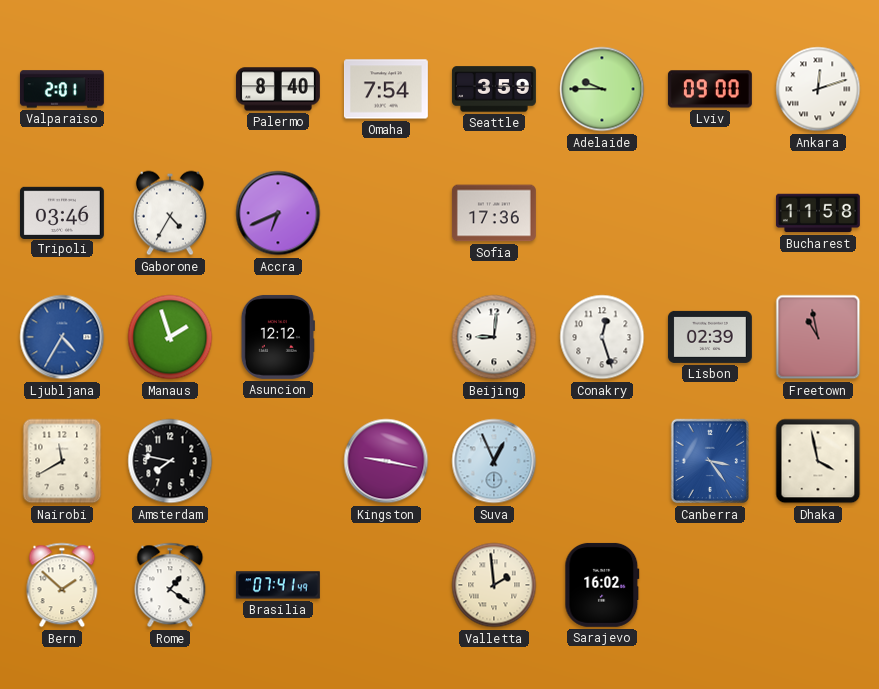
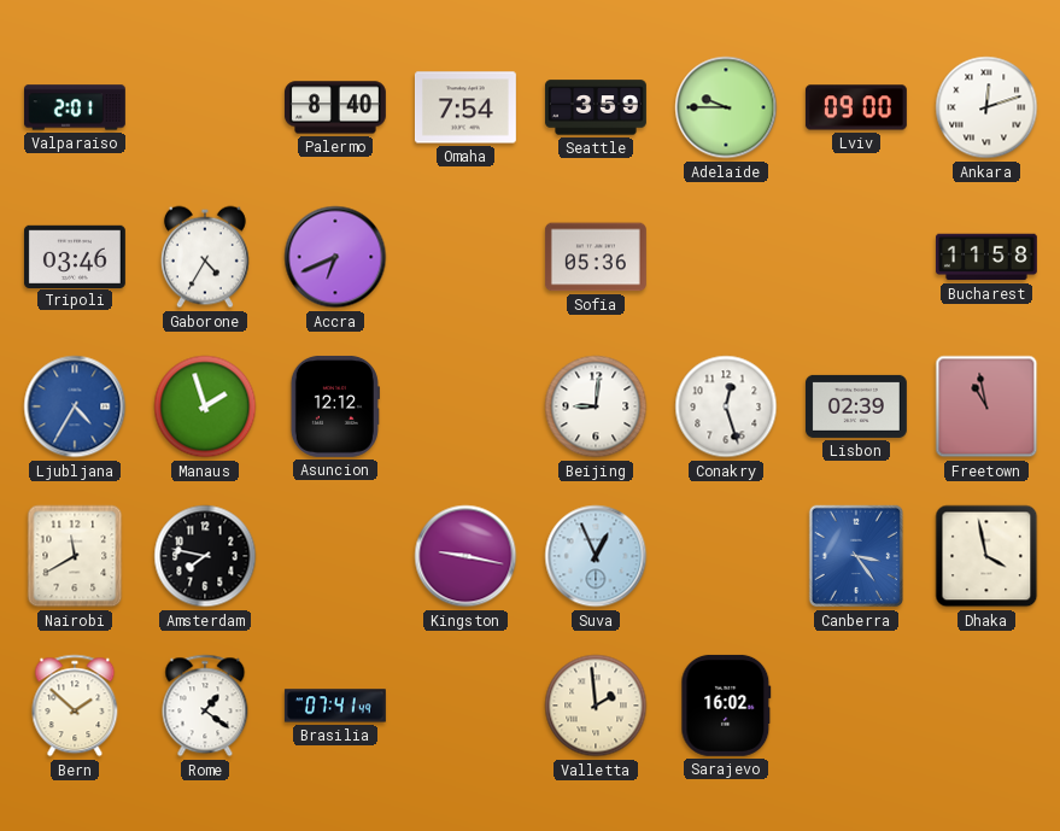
Sofia: 17:36 -> 05:36
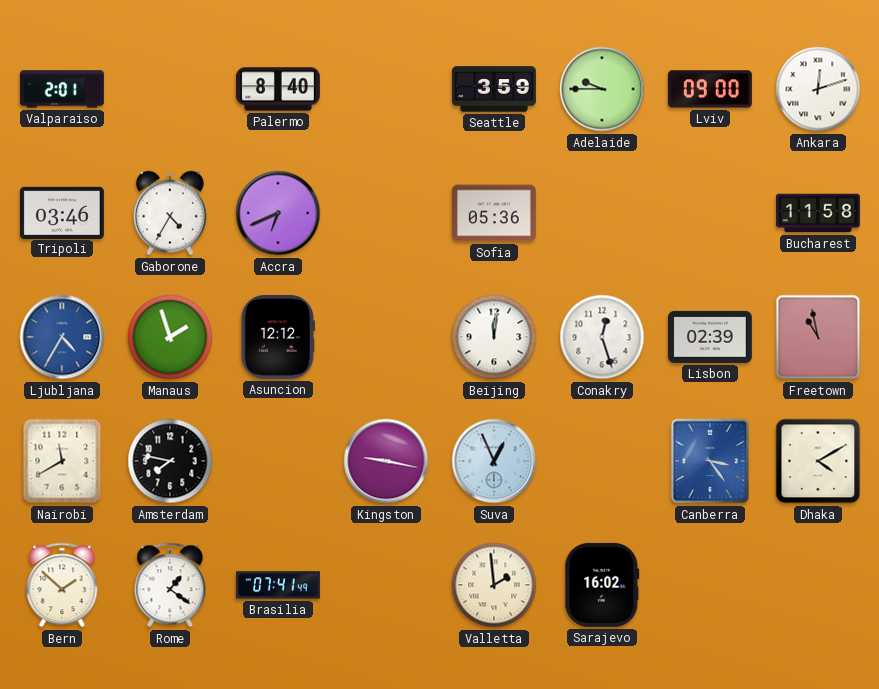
Omaha: 7:54 -> none
Beijing: 9:01 -> 12:01
Dhaka: 3:58 -> 4:10
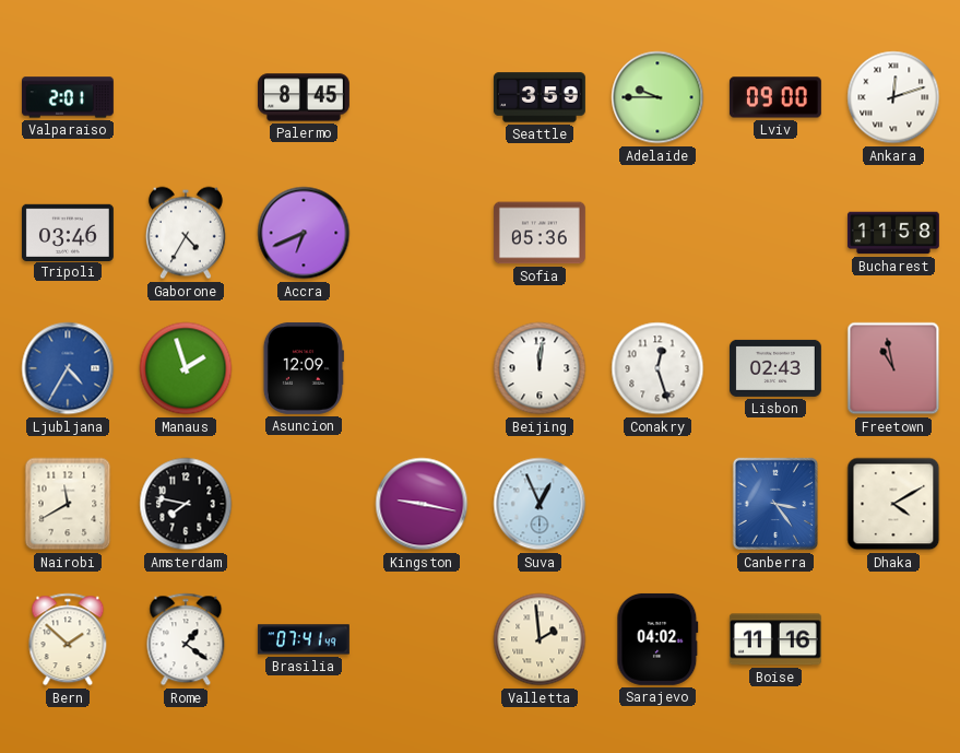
Palermo: 8:40 -> 8:45
Asuncion: 12:12 -> 12:09
Lisbon: 02:39 -> 02:43
Sarajevo: 16:02 -> 04:02
Boise: none -> 11:16
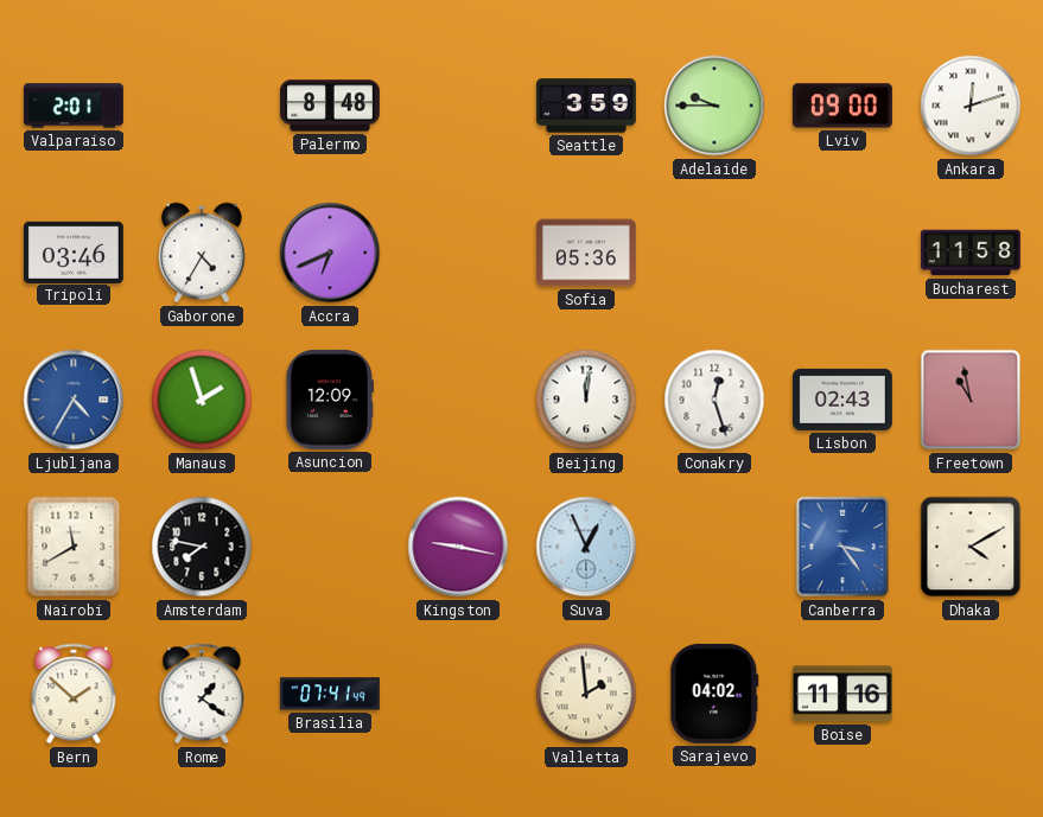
Palermo: 8:45 -> 8:48
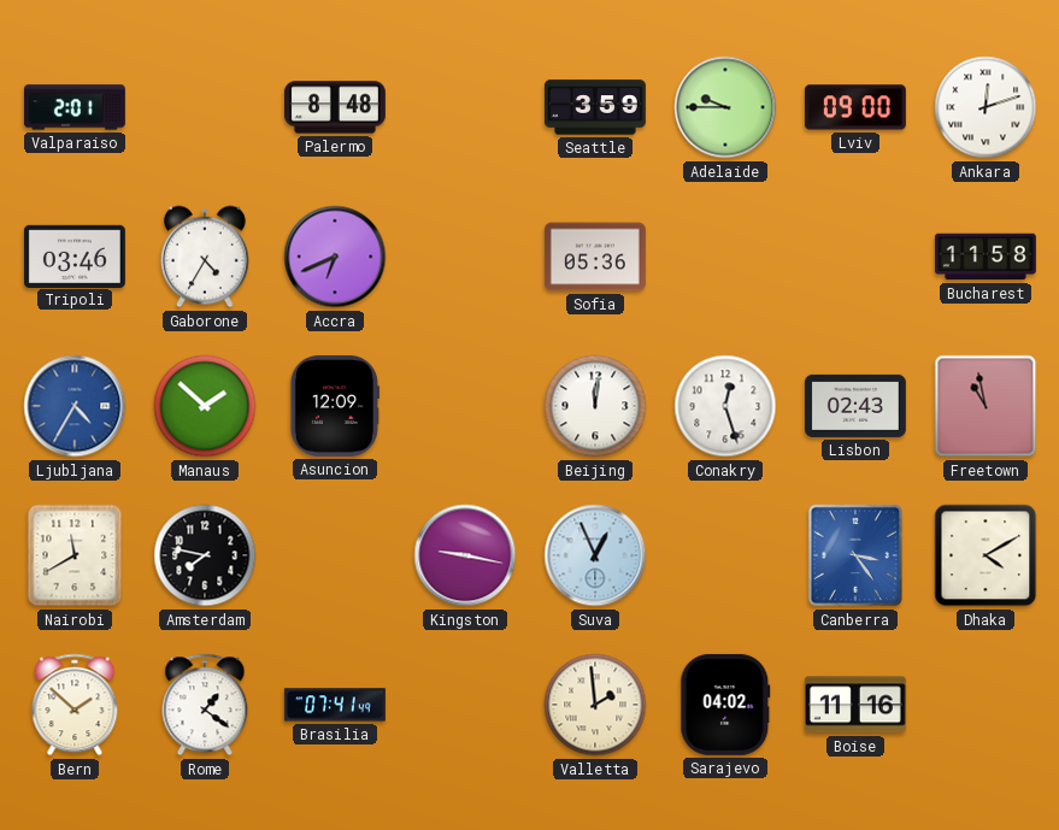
Manaus: 1:57 -> 1:52
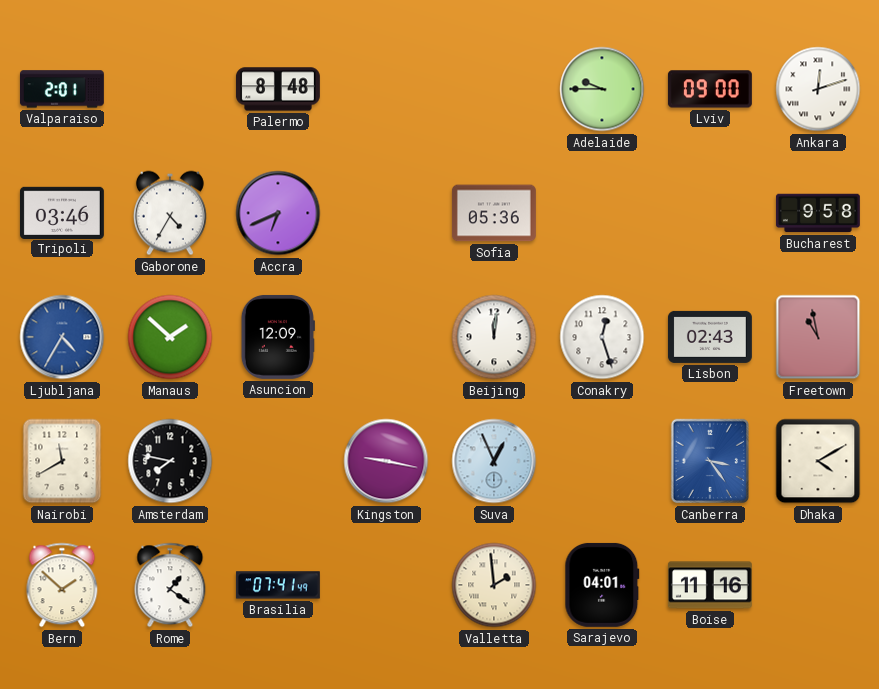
Seattle: 3:59 -> none
Bucharest: 11:58 -> 9:58
Sarajevo: 04:02 -> 04:01
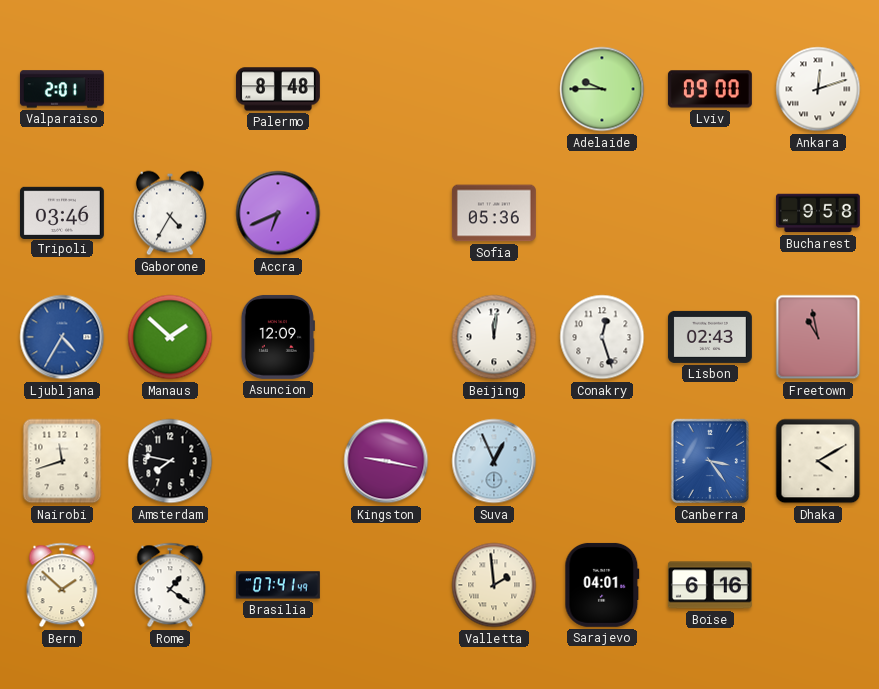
Nairobi: 11:40 -> 11:42
Boise: 11:16 -> 6:16
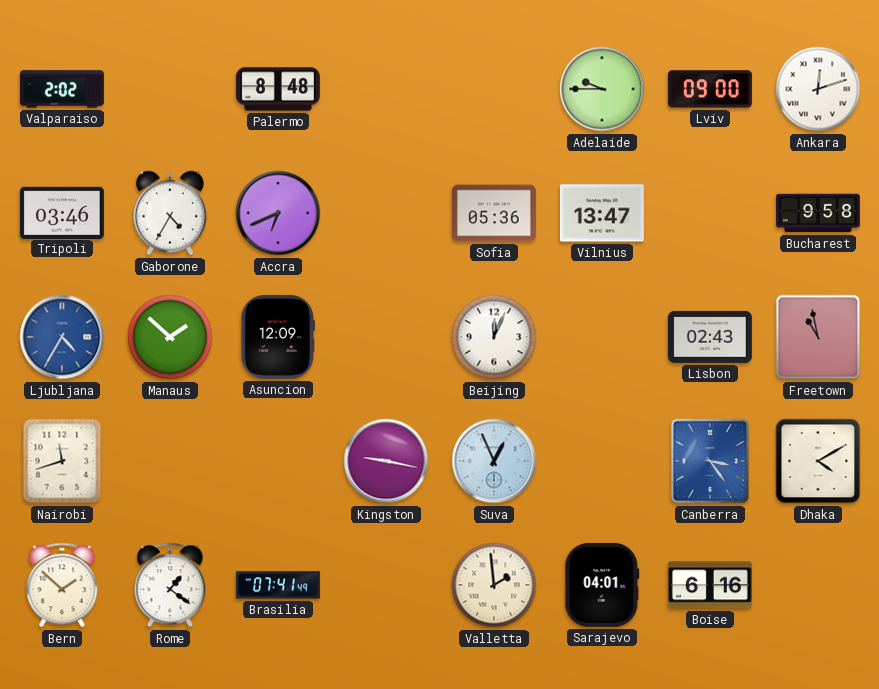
Valparaiso: 2:01 -> 2:02
Vilnius: none -> 13:47
Beijing: 12:01 -> 12:04
Conakry: 12:27 -> none
Amsterdam: 7:47 -> none
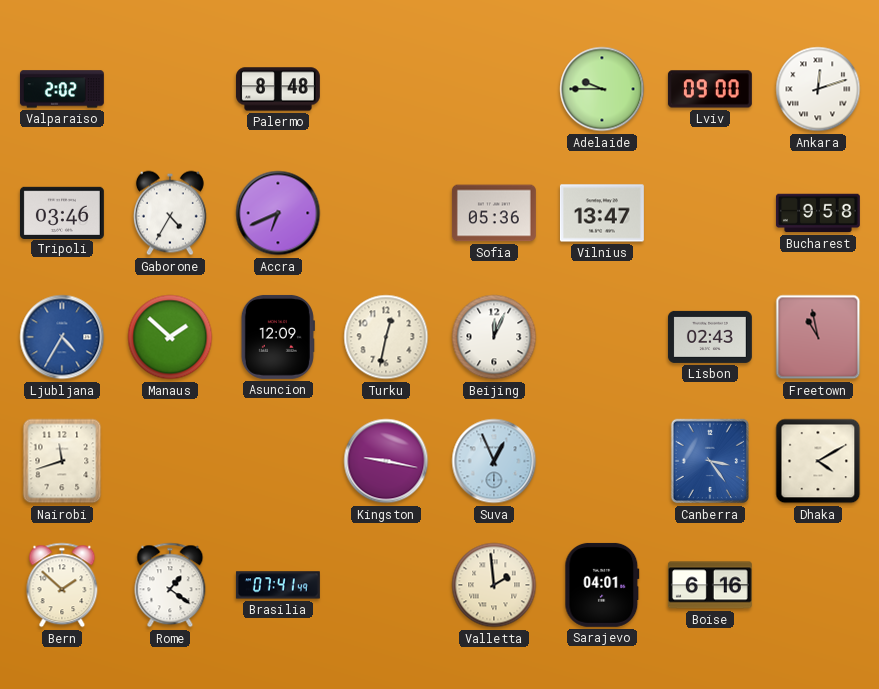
Turku: none -> 12:32
